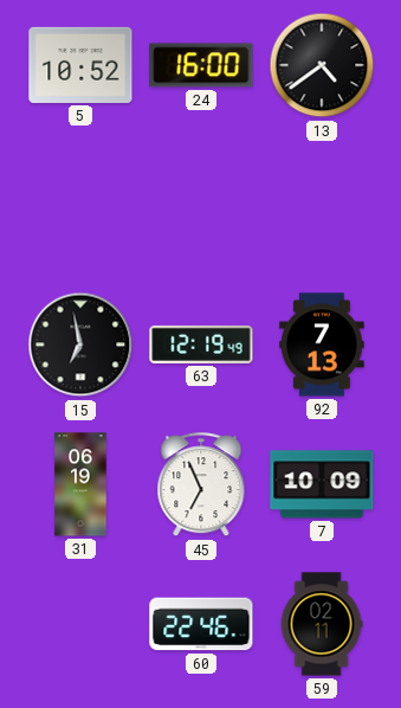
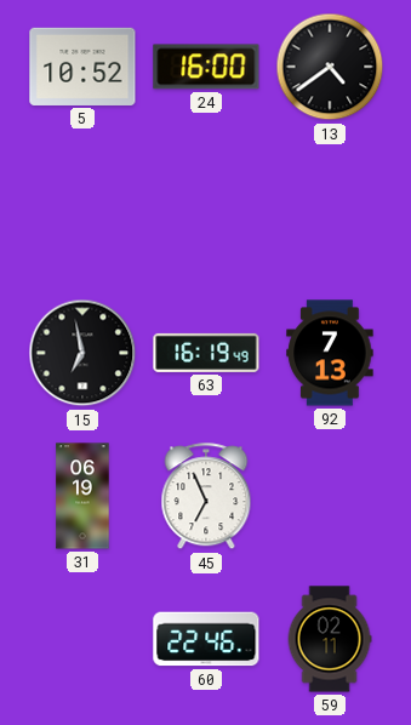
63: 12:19 -> 16:19
7: 10:09 -> none
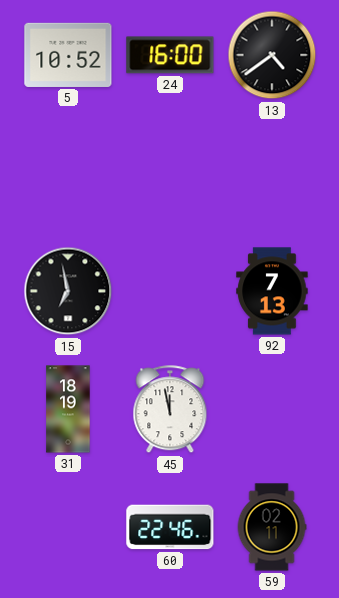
63: 16:19 -> none
31: 06:19 -> 18:19
45: 6:56 -> 11:58
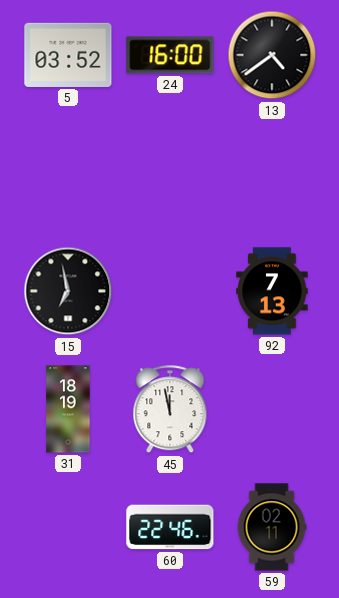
5: 10:52 -> 03:52
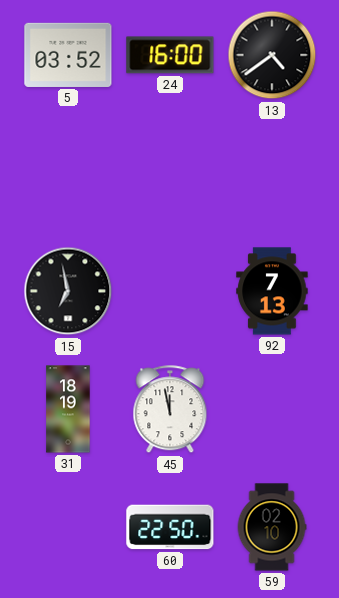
60: 22:46 -> 22:50
59: 02:11 -> 02:10
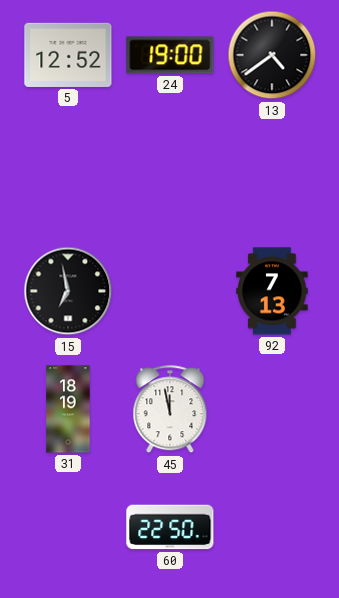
5: 03:52 -> 12:52
24: 16:00 -> 19:00
59: 02:10 -> none
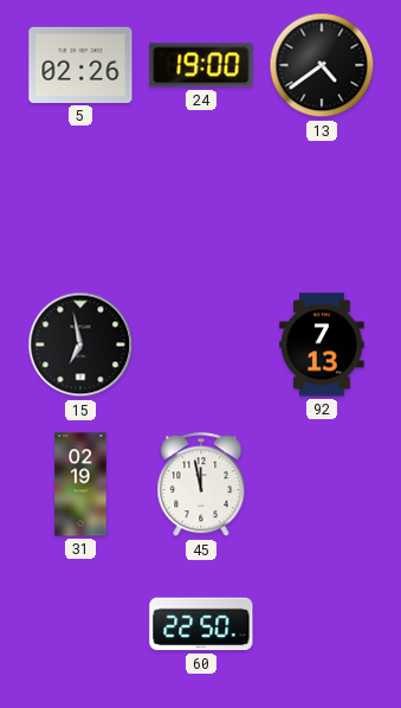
5: 12:52 -> 02:26
31: 18:19 -> 02:19
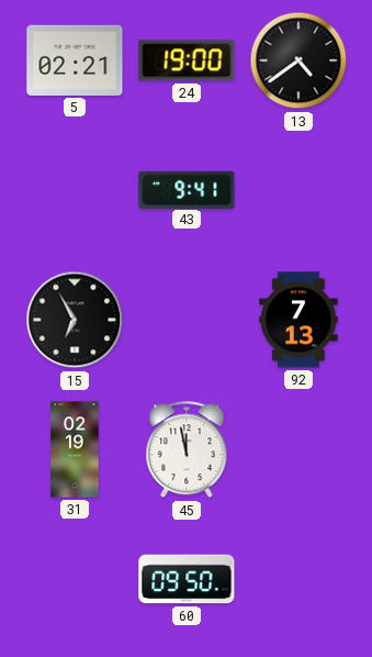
5: 02:26 -> 02:21
43: none -> 9:41
15: 6:58 -> 6:55
60: 22:50 -> 09:50
